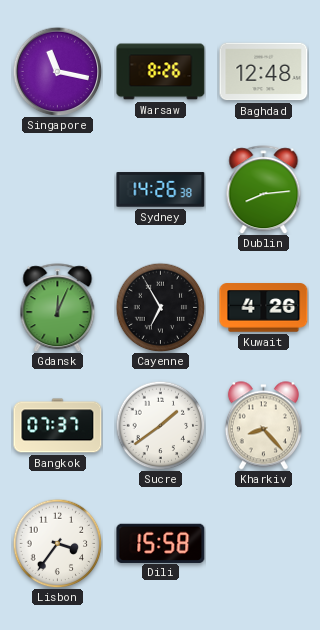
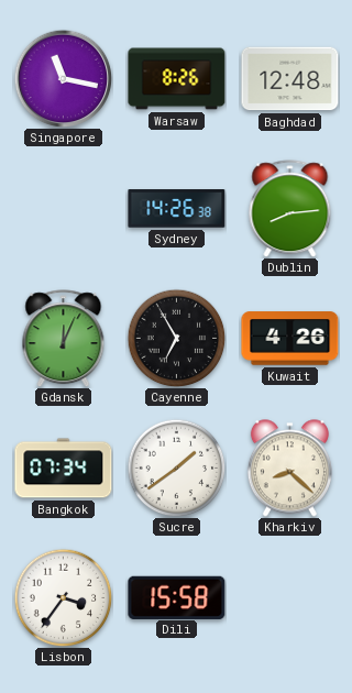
Bangkok: 07:37 -> 07:34
Kharkiv: 8:23 -> 8:22
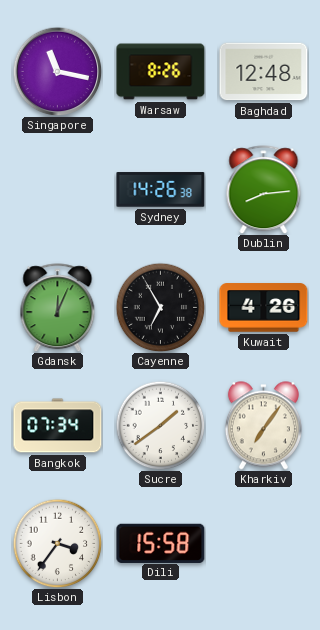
Kharkiv: 8:22 -> 7:06
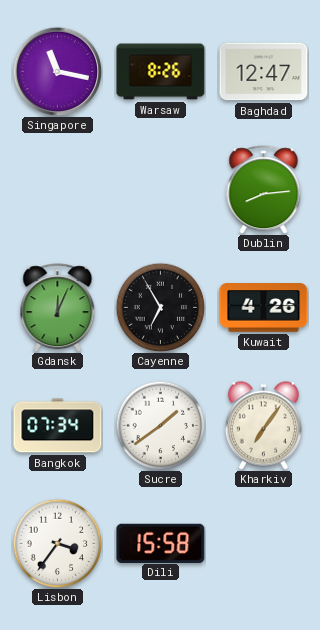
Baghdad: 12:48 -> 12:47
Sydney: 14:26 -> none
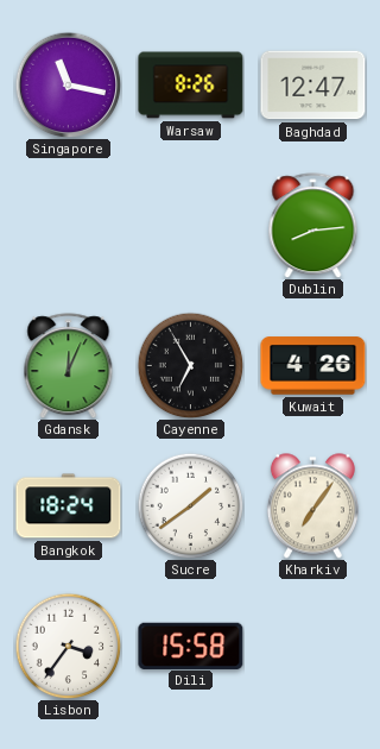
Bangkok: 07:34 -> 18:24
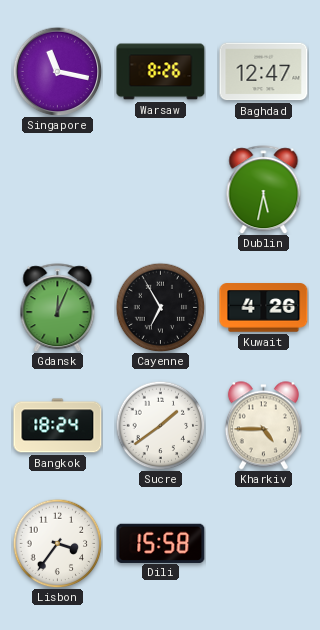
Dublin: 8:14 -> 5:32
Kharkiv: 7:06 -> 4:45
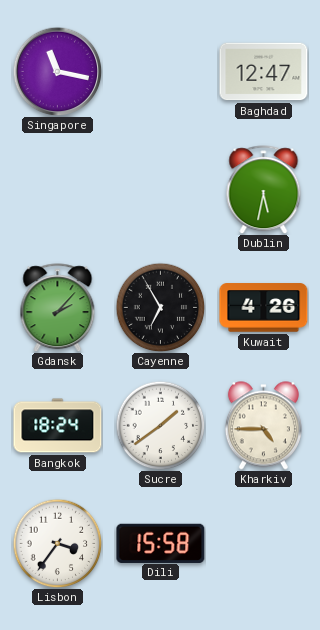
Warsaw: 8:26 -> none
Gdansk: 12:04 -> 2:07
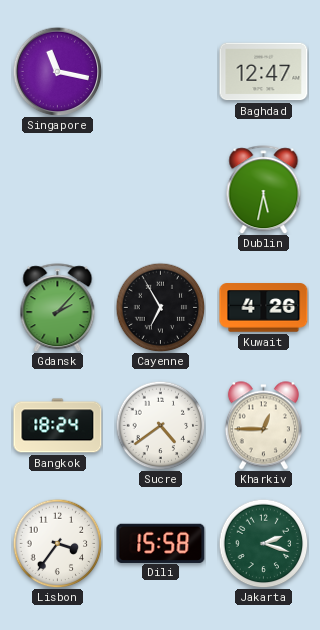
Sucre: 1:39 -> 4:39
Kharkiv: 4:45 -> 12:45
Jakarta: none -> 2:18
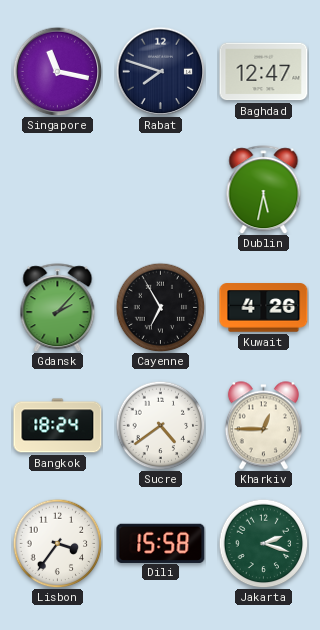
Rabat: none -> 7:48
